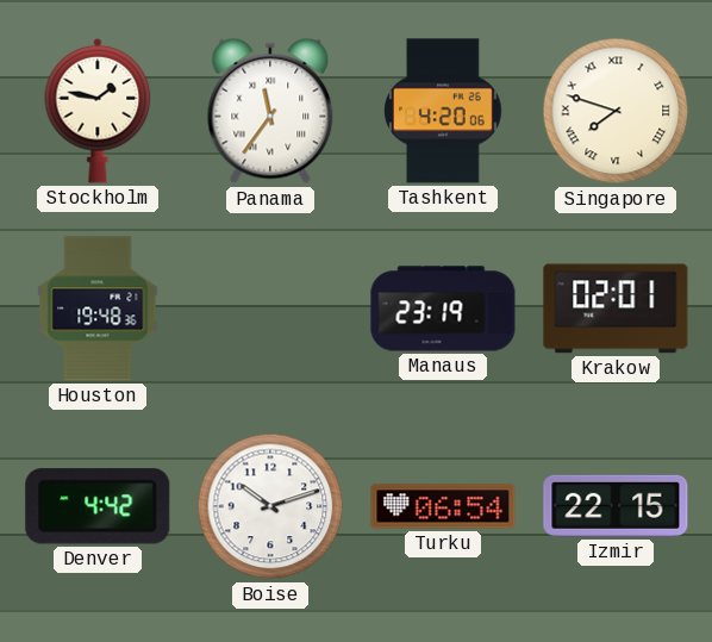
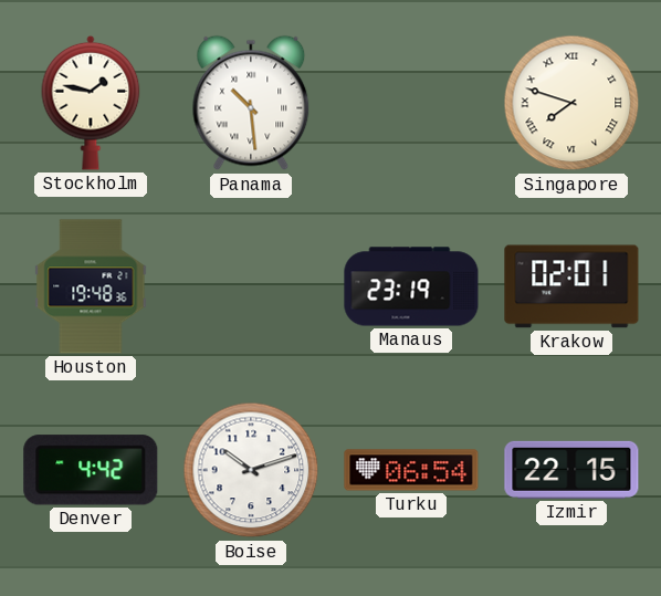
Panama: 11:36 -> 10:29
Tashkent: 4:20 -> none
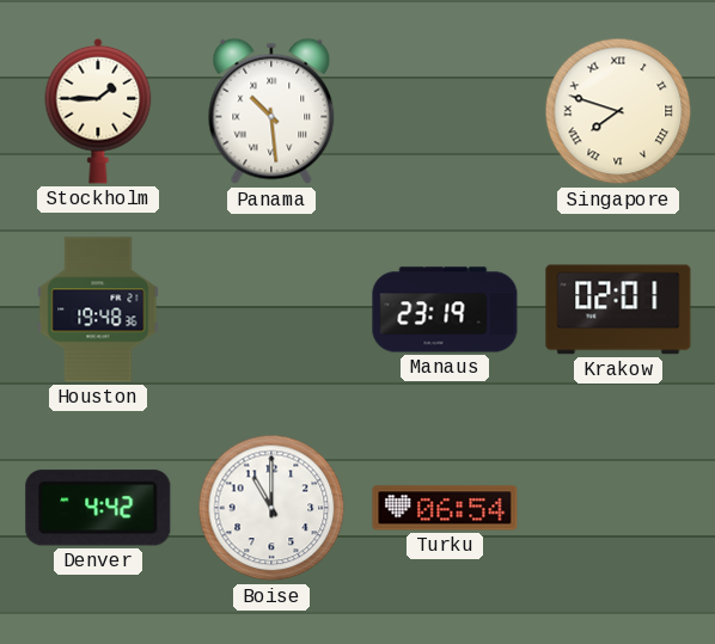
Stockholm: 1:47 -> 1:45
Boise: 10:12 -> 11:00
Izmir: 22:15 -> none
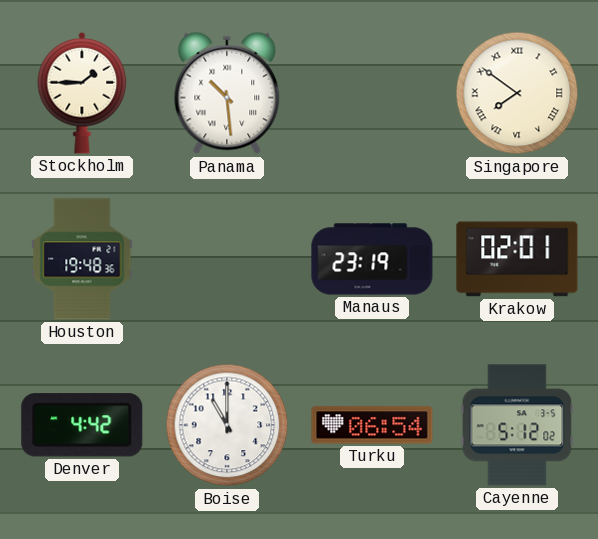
Singapore: 7:48 -> 7:51
Cayenne: none -> 5:12
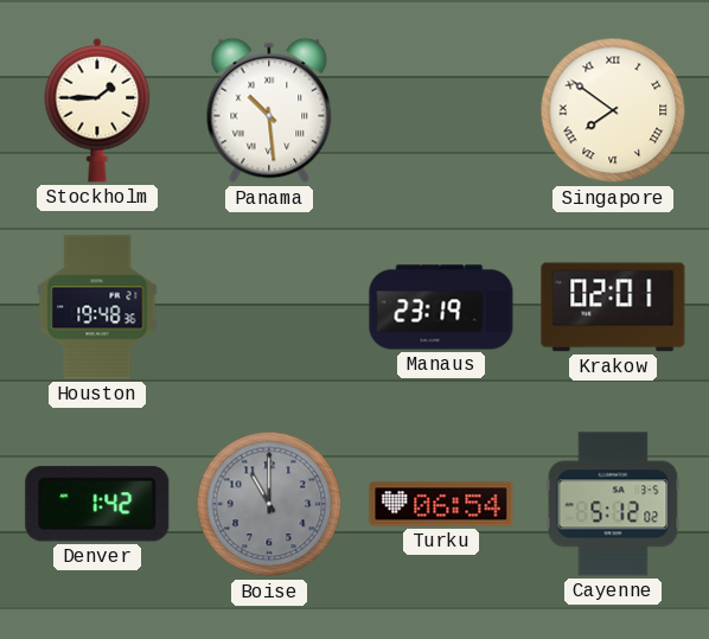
Denver: 4:42 -> 1:42
Boise dial: white -> grey
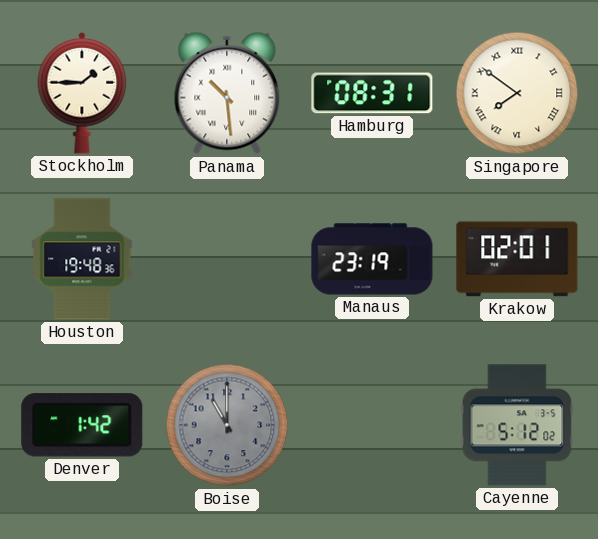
Hamburg: none -> 08:31
Turku: 06:54 -> none
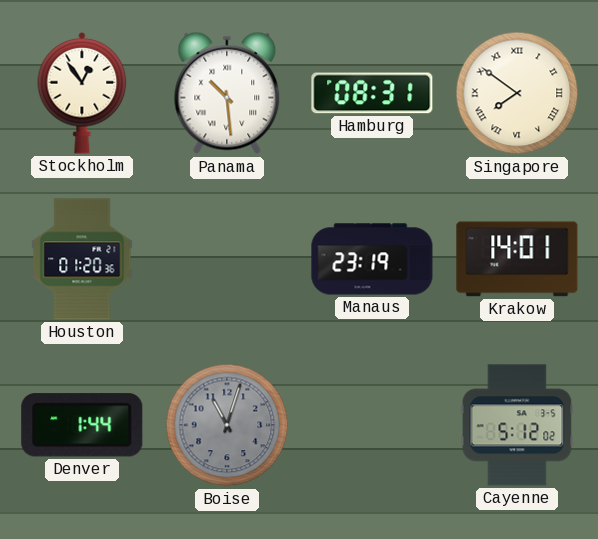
Stockholm: 1:45 -> 12:54
Houston: 19:48 -> 01:20
Krakow: 02:01 -> 14:01
Denver: 1:42 -> 1:44
Boise: 11:00 -> 11:03
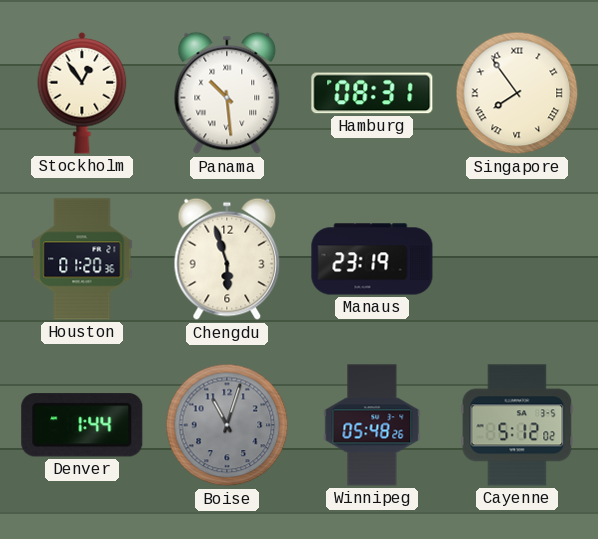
Singapore: 7:51 -> 7:54
Chengdu: none -> 5:57
Krakow: 14:01 -> none
Winnipeg: none -> 05:48
